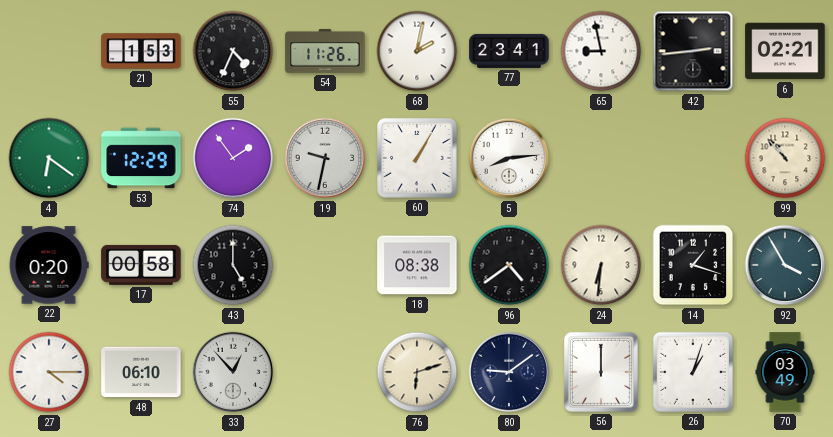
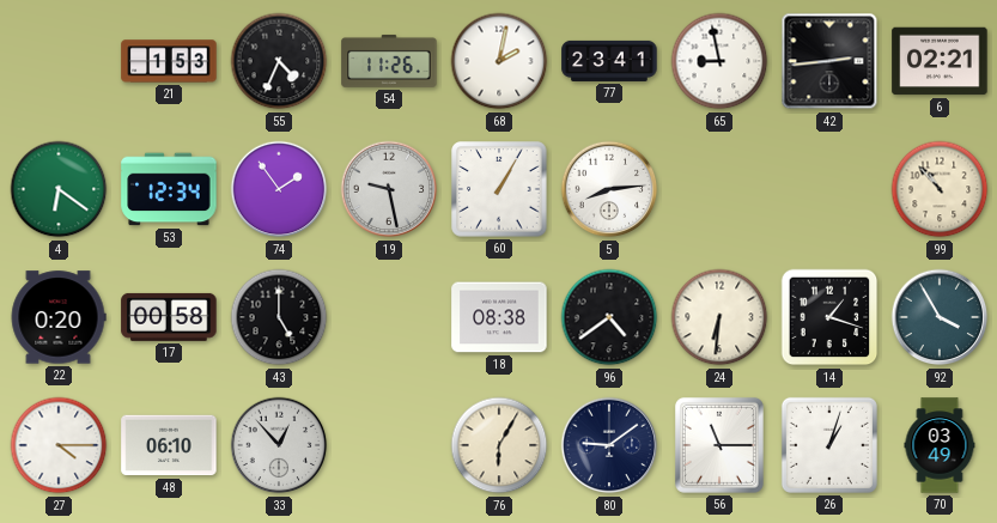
53: 12:29 -> 12:34
19: 9:32 -> 9:28
76: 6:12 -> 6:05
56: 12:00 -> 11:15
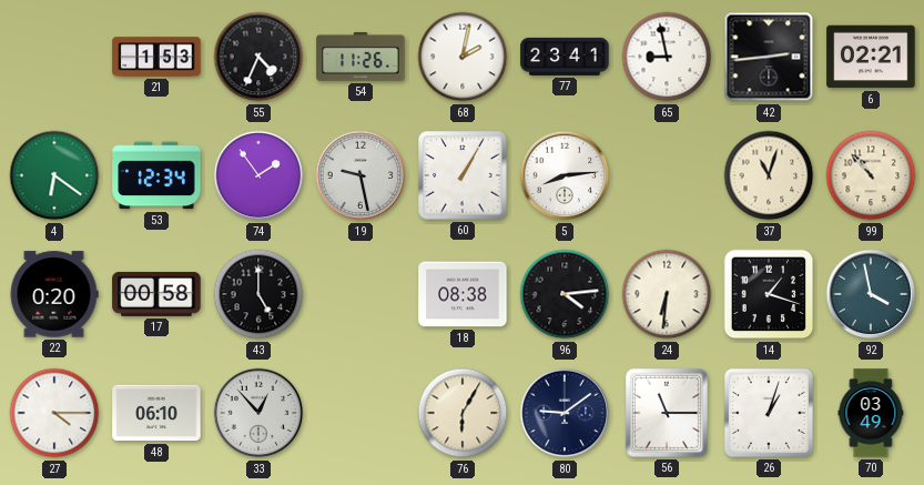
37: none -> 11:03
96: 4:39 -> 4:14
92: 3:55 -> 3:58
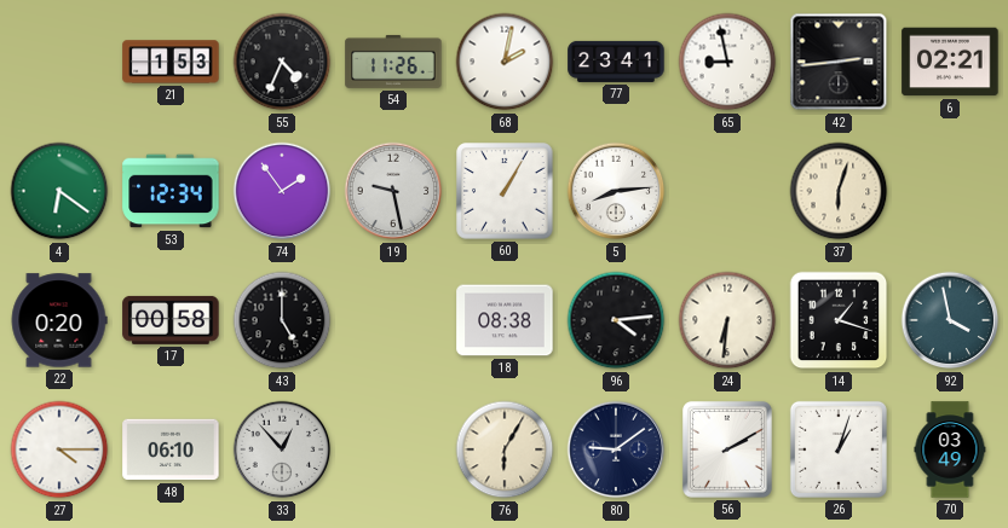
37: 11:03 -> 6:03
99: 10:53 -> none
56: 11:15 -> 2:10
